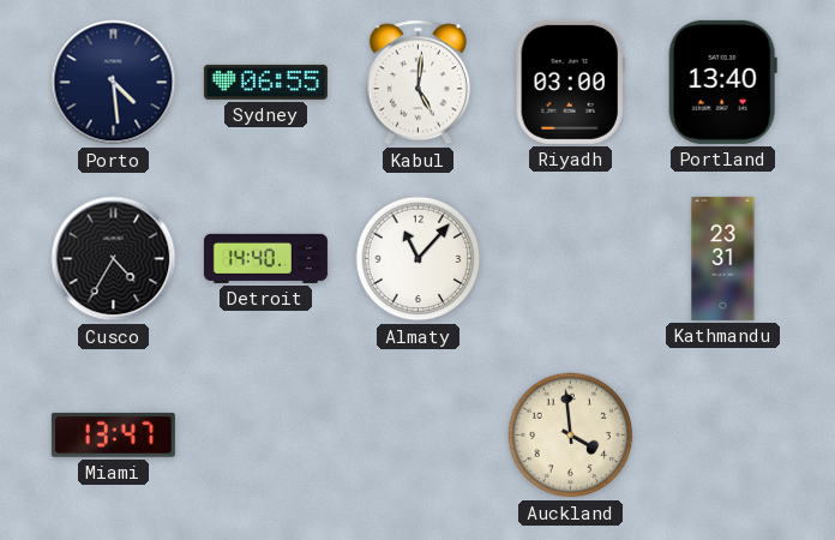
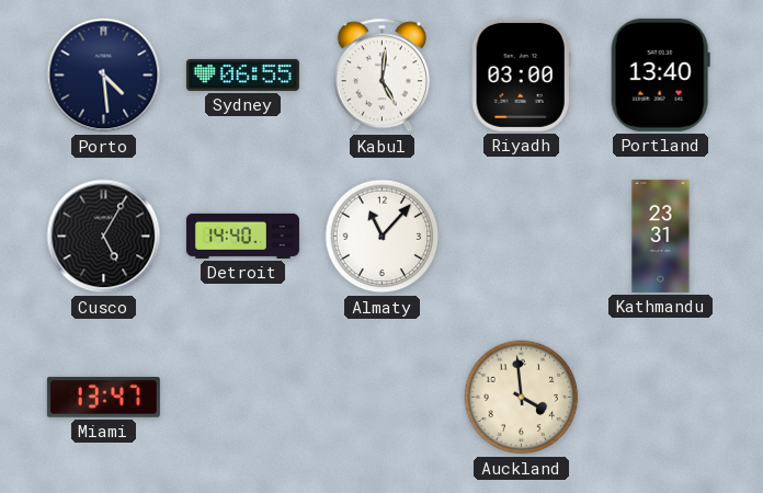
Cusco: 4:35 -> 5:05
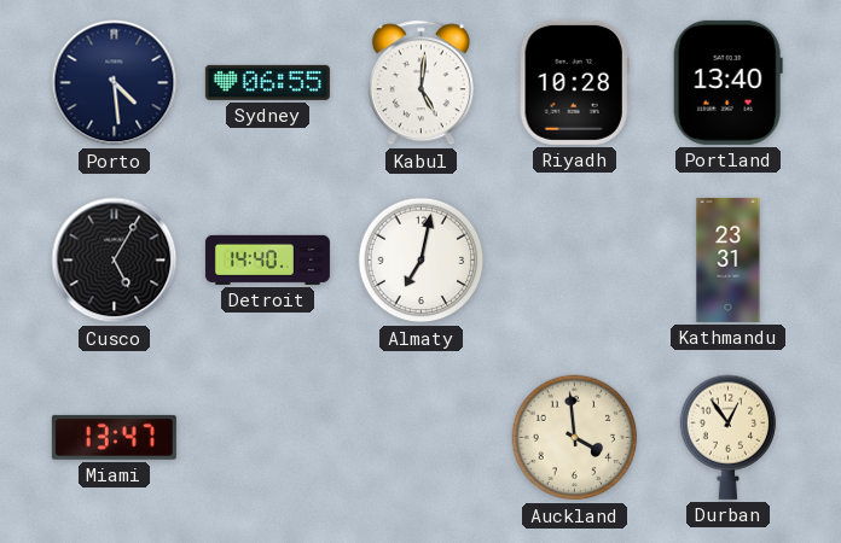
Riyadh: 03:00 -> 10:28
Almaty: 11:07 -> 7:02
Durban: none -> 12:54
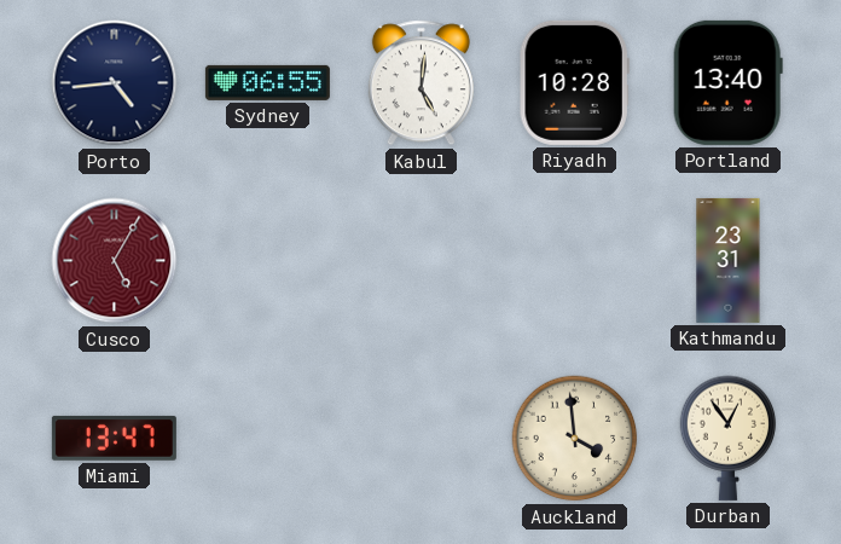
Porto: 4:29 -> 4:44
Cusco dial: black -> burgundy
Detroit: 14:40 -> none
Almaty: 7:02 -> none
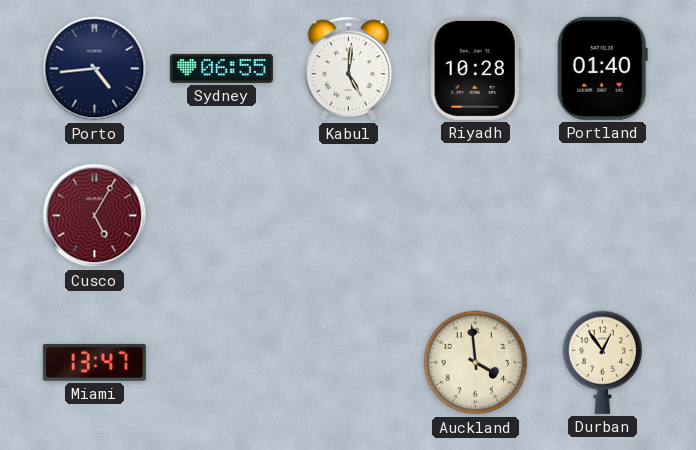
Portland: 13:40 -> 01:40
Kathmandu: 23:31 -> none
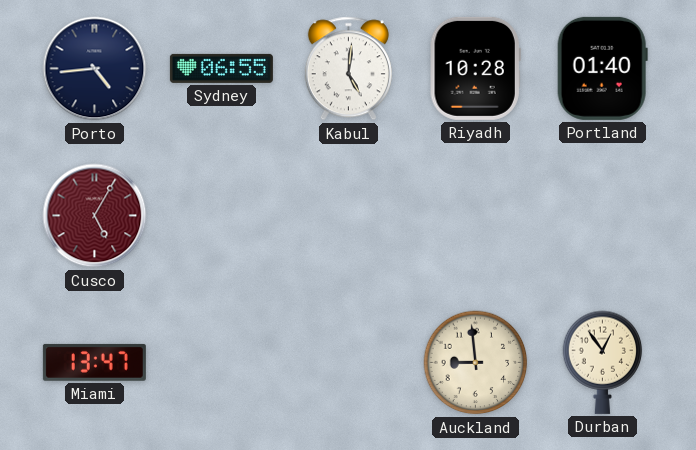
Auckland: 3:59 -> 8:59
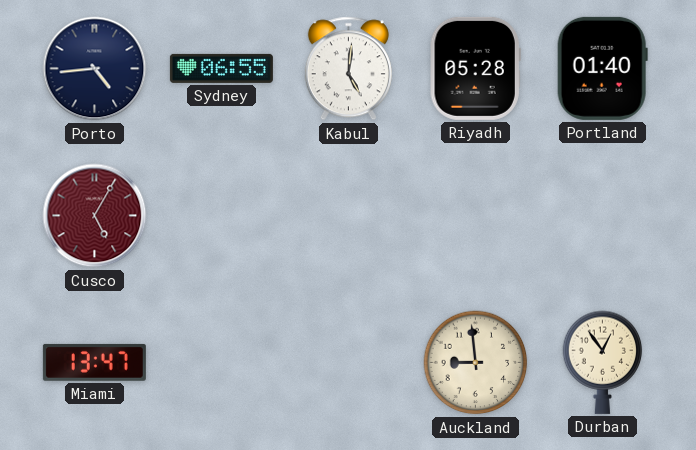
Riyadh: 10:28 -> 05:28
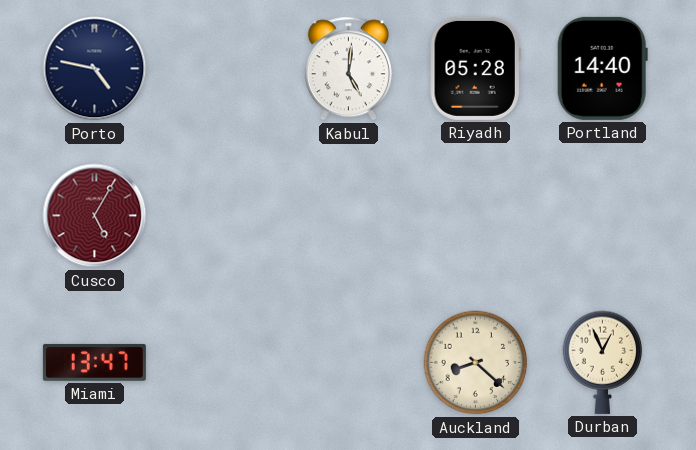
Porto: 4:44 -> 4:47
Sydney: 06:55 -> none
Portland: 01:40 -> 14:40
Auckland: 8:59 -> 8:22
Durban: 12:54 -> 12:56
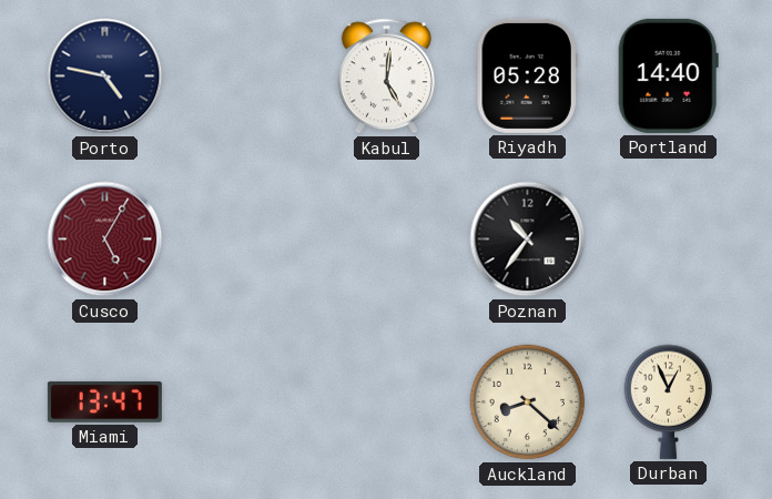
Poznan: none -> 10:36
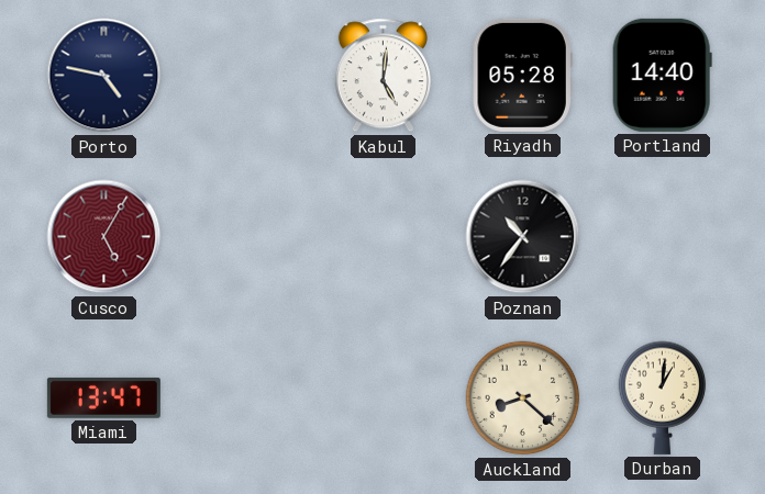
Durban: 12:56 -> 1:01
